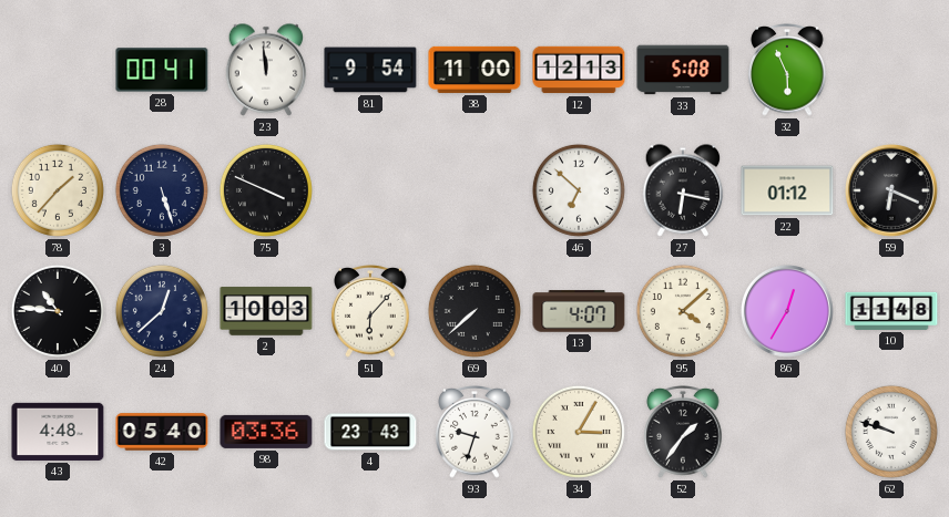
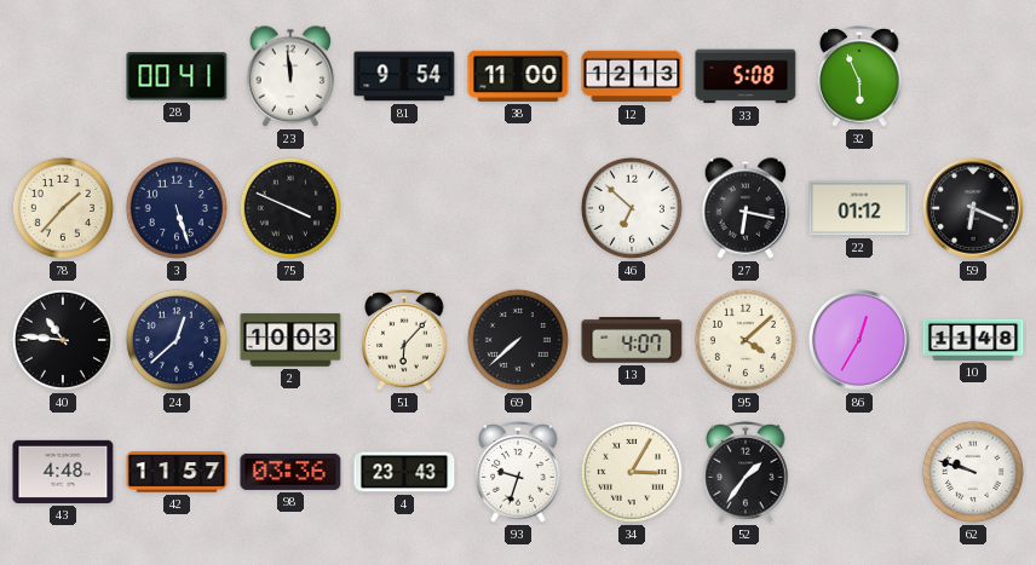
42: 05:40 -> 11:57
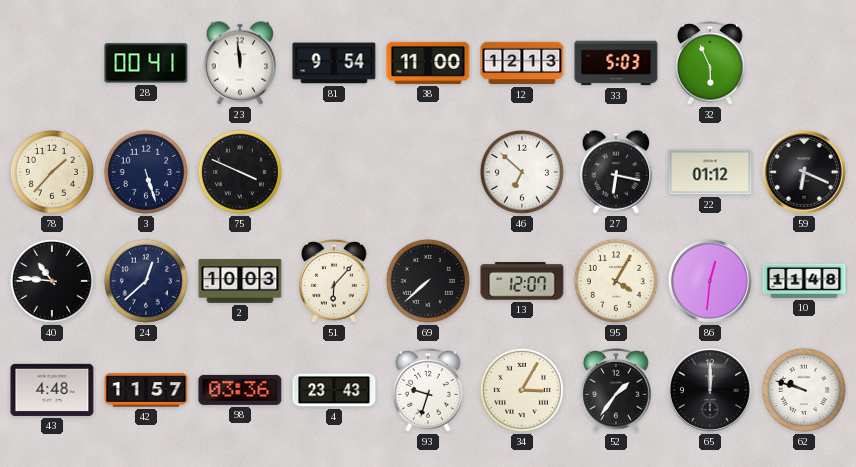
33: 5:08 -> 5:03
13: 4:07 -> 12:07
95: 4:08 -> 4:05
86: 12:35 -> 12:31
65: none -> 12:00
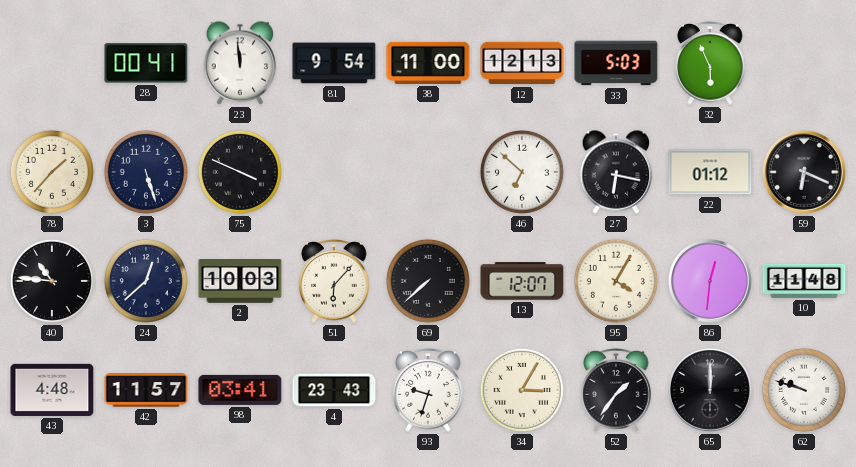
98: 03:36 -> 03:41
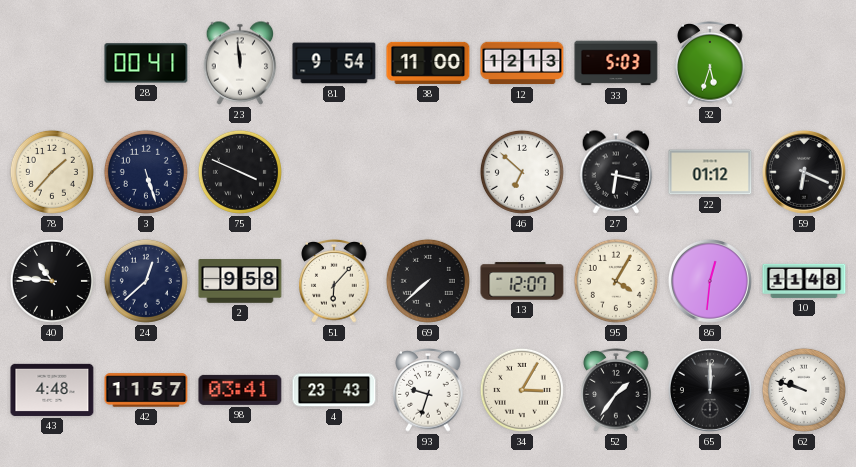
32: 5:56 -> 5:33
2: 10:03 -> 9:58
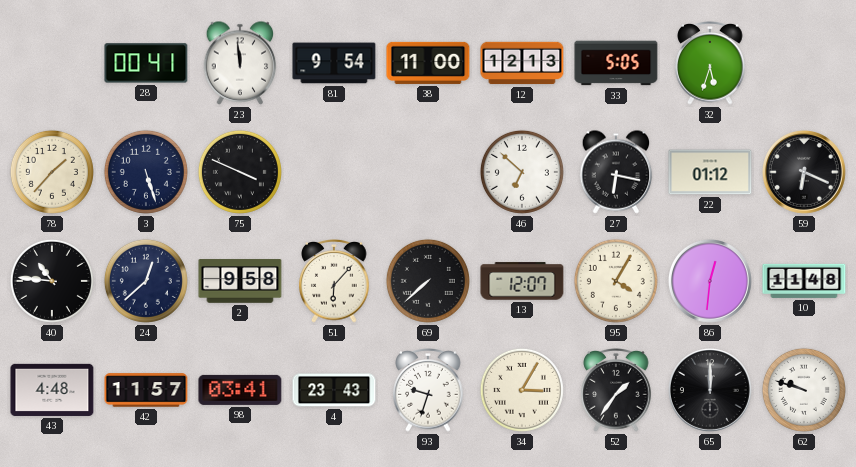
33: 5:03 -> 5:05
